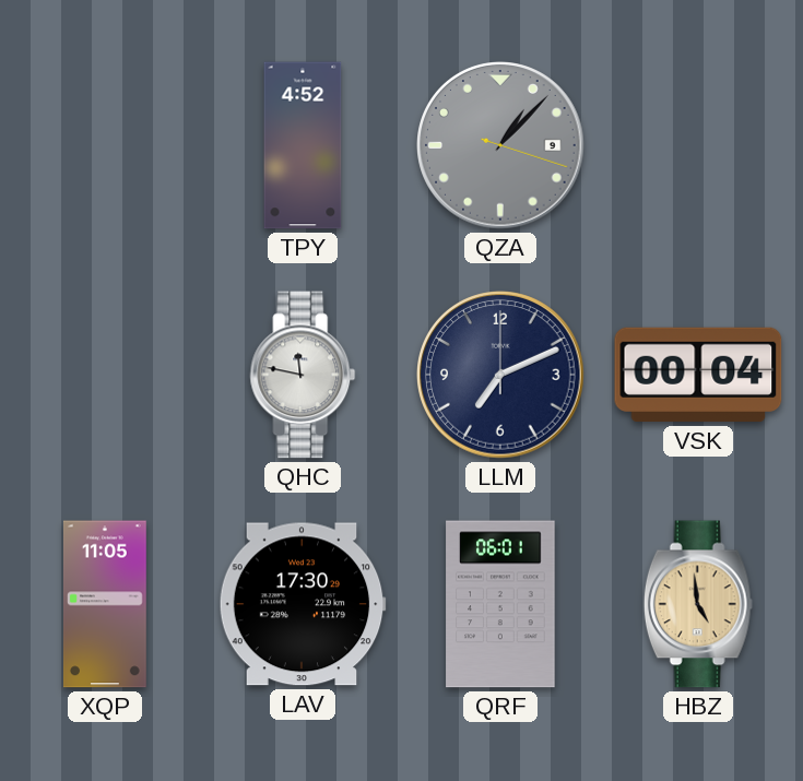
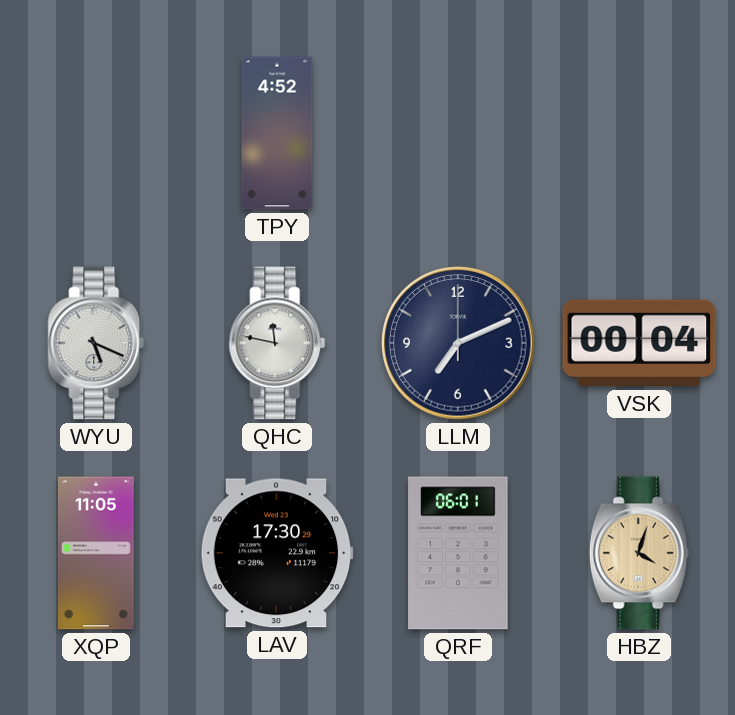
QZA: 1:07 -> none
WYU: none -> 5:19
HBZ: 4:59 -> 4:03
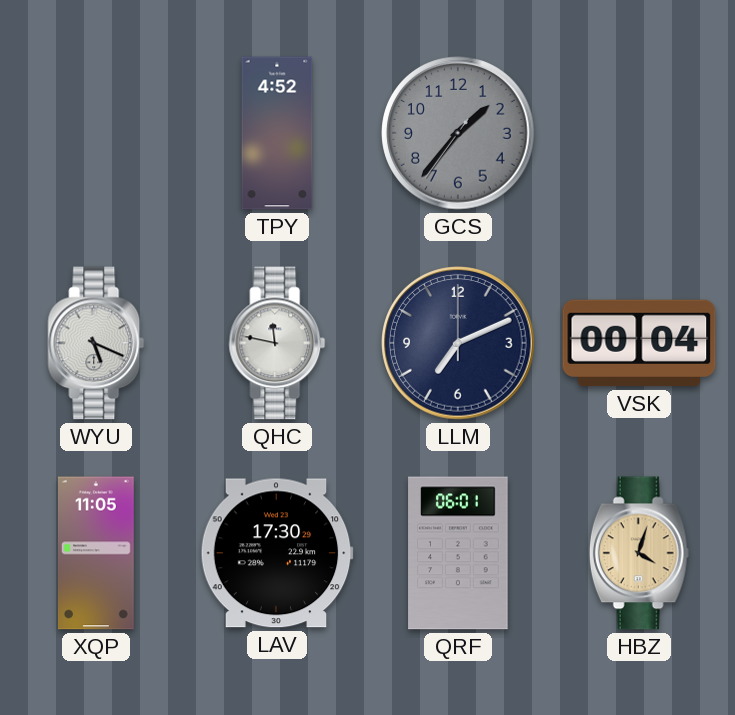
GCS: none -> 1:36
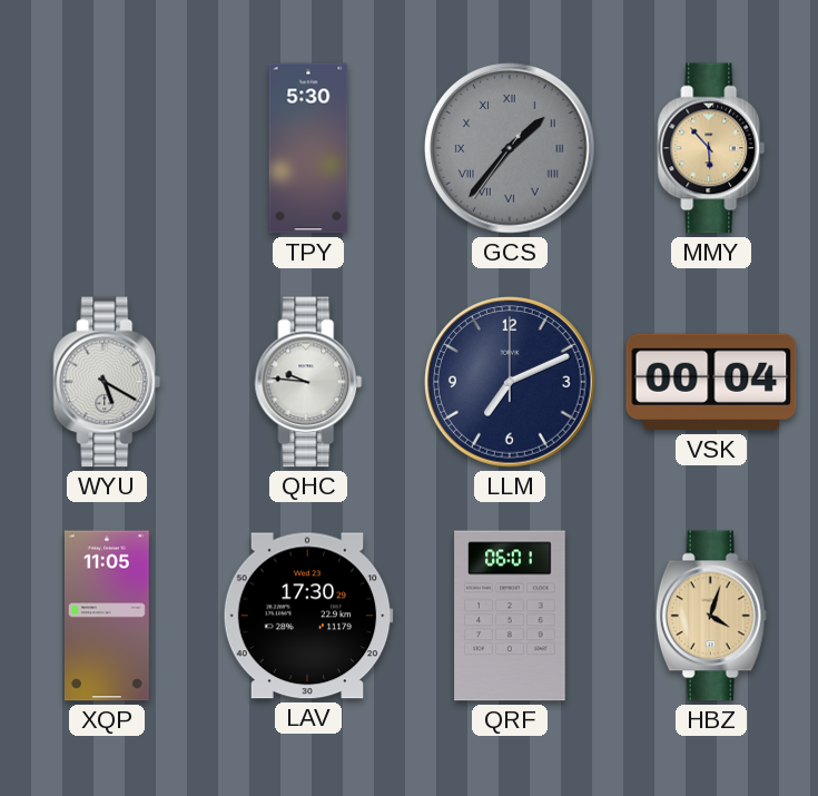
TPY: 4:52 -> 5:30
GCS numerals: Arabic -> Roman
MMY: none -> 5:53
WYU: 5:19 -> 5:20
QHC: 11:47 -> 9:46
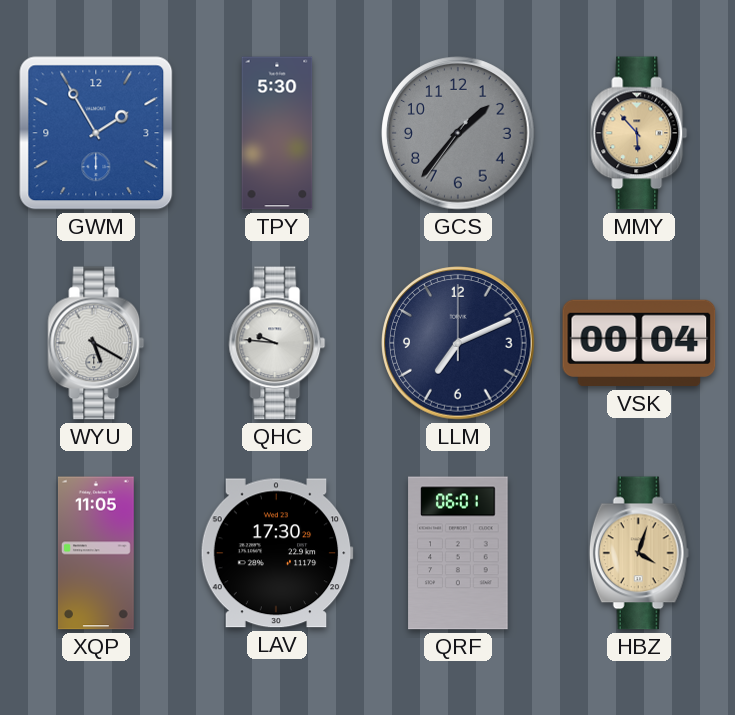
GWM: none -> 1:55
GCS numerals: Roman -> Arabic
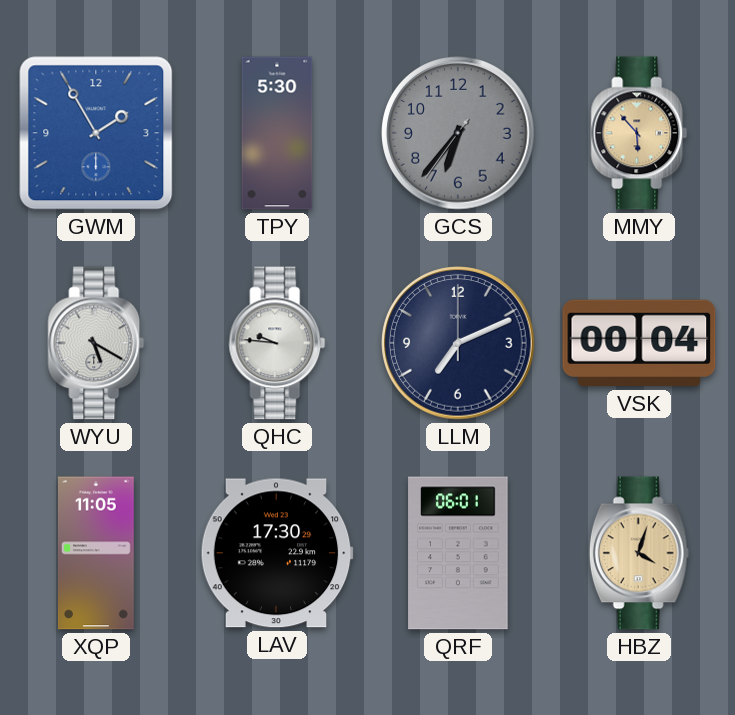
GCS: 1:36 -> 6:36
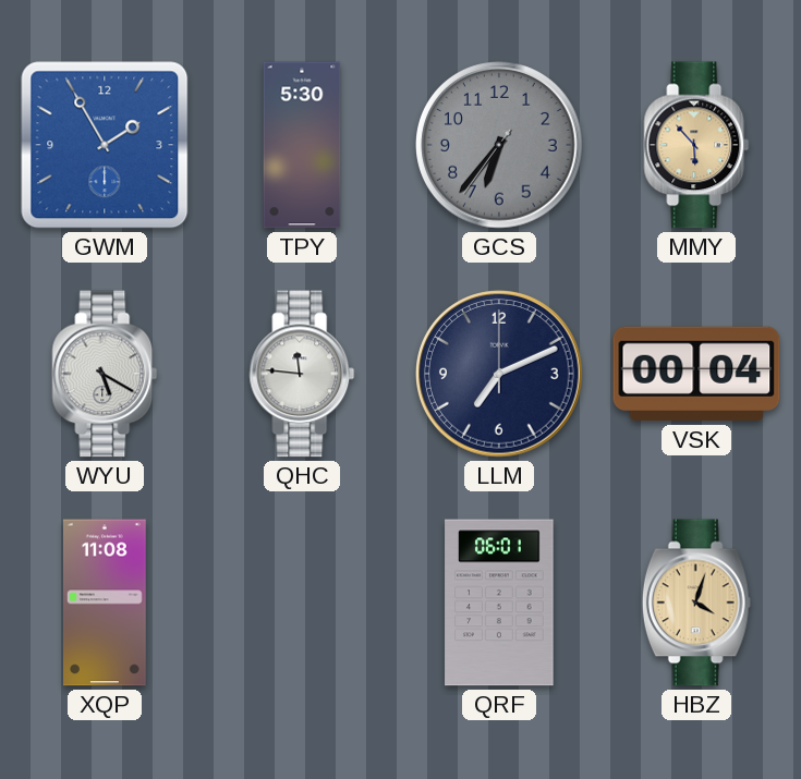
QHC: 9:46 -> 11:46
XQP: 11:05 -> 11:08
LAV: 17:30 -> none
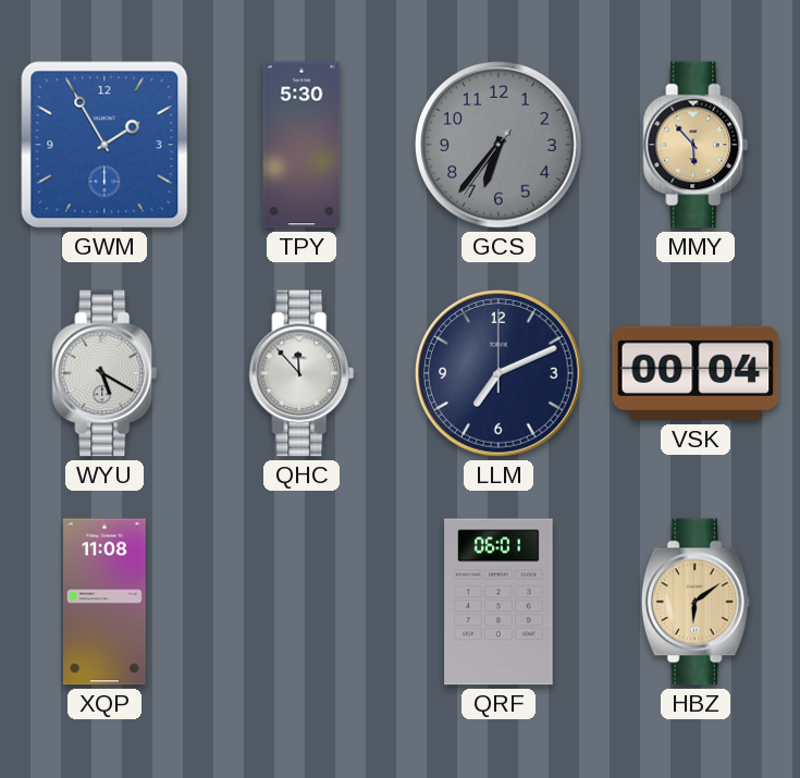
QHC: 11:46 -> 11:53
HBZ: 4:03 -> 6:09
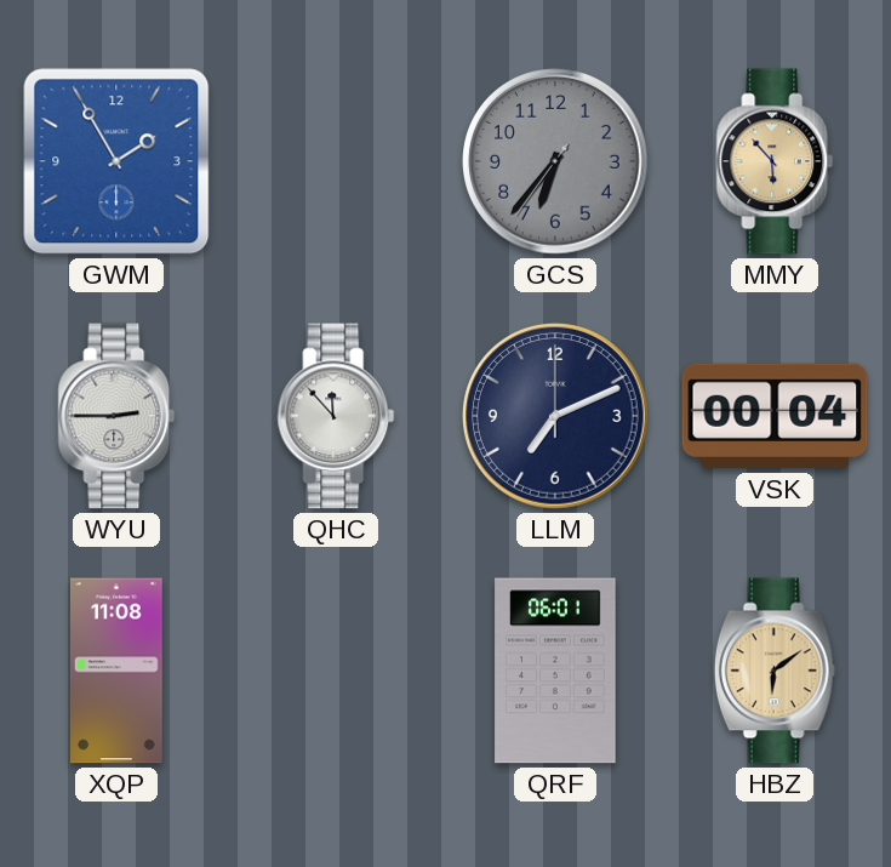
TPY: 5:30 -> none
WYU: 5:20 -> 2:45
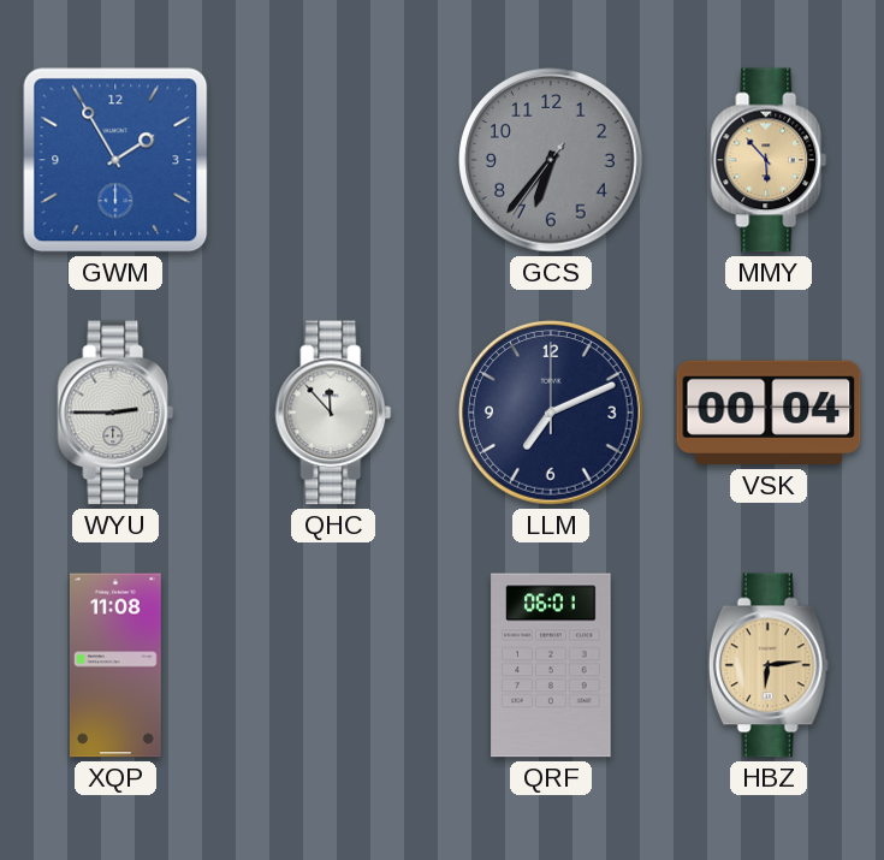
HBZ: 6:09 -> 6:14
